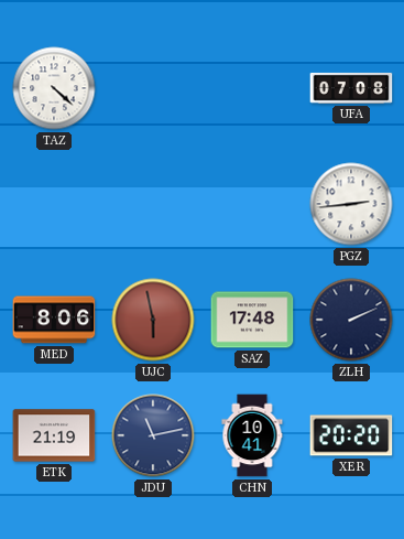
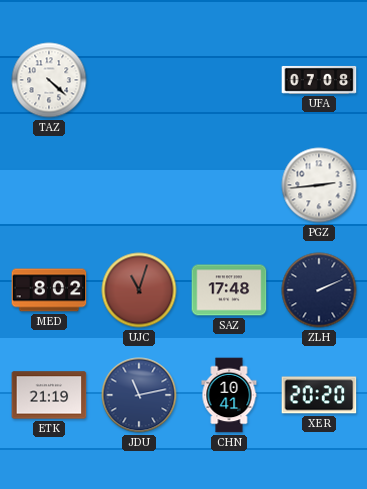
MED: 8:06 -> 8:02
UJC: 5:58 -> 11:03
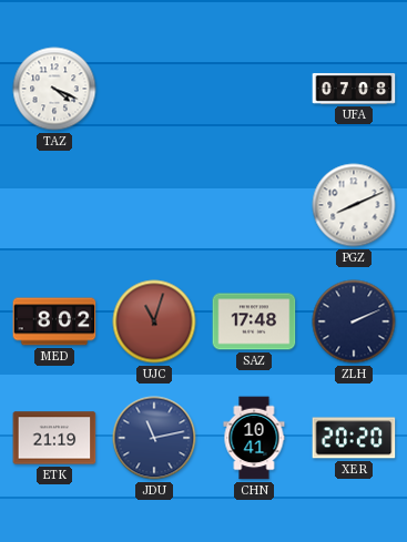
TAZ: 4:22 -> 4:19
PGZ: 2:44 -> 8:11
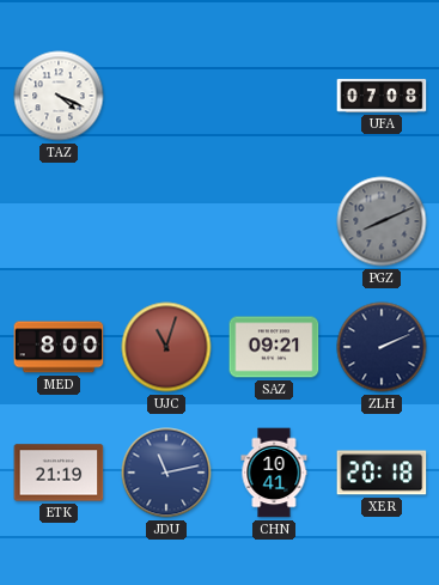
PGZ dial: white -> grey
MED: 8:02 -> 8:00
SAZ: 17:48 -> 09:21
XER: 20:20 -> 20:18
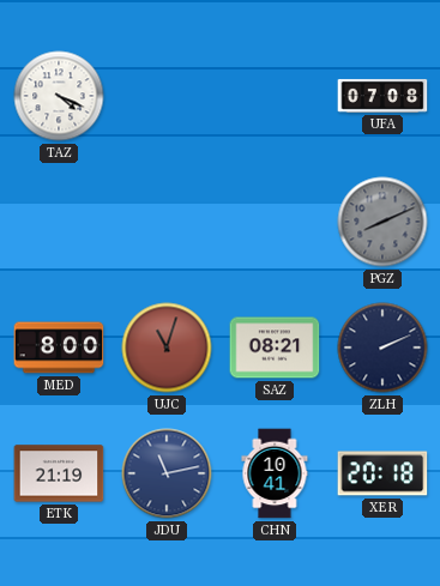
SAZ: 09:21 -> 08:21
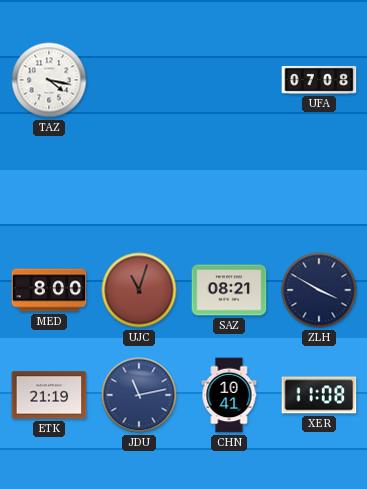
TAZ: 4:19 -> 4:17
PGZ: 8:11 -> none
ZLH: 2:11 -> 3:50
XER: 20:18 -> 11:08
